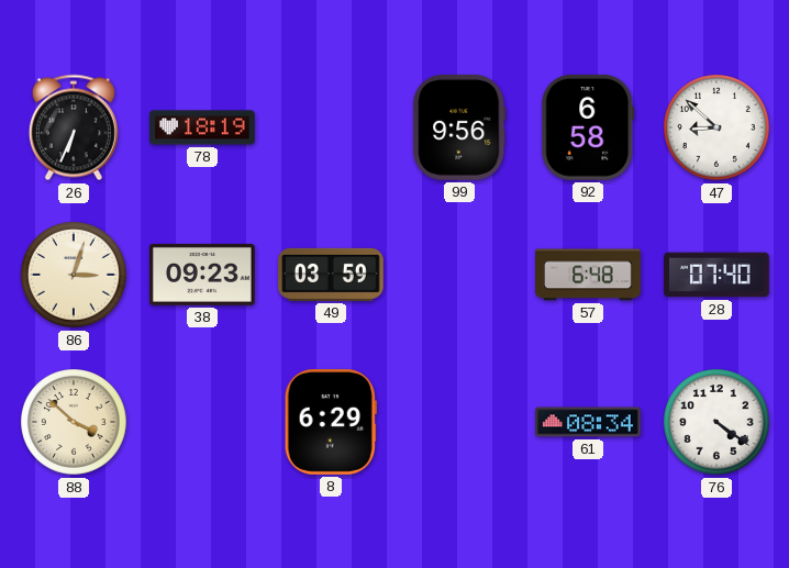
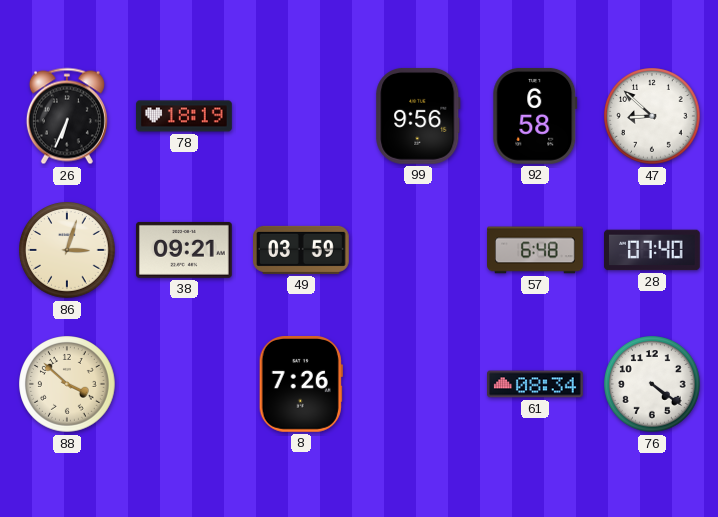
38: 09:23 -> 09:21
8: 6:29 -> 7:26
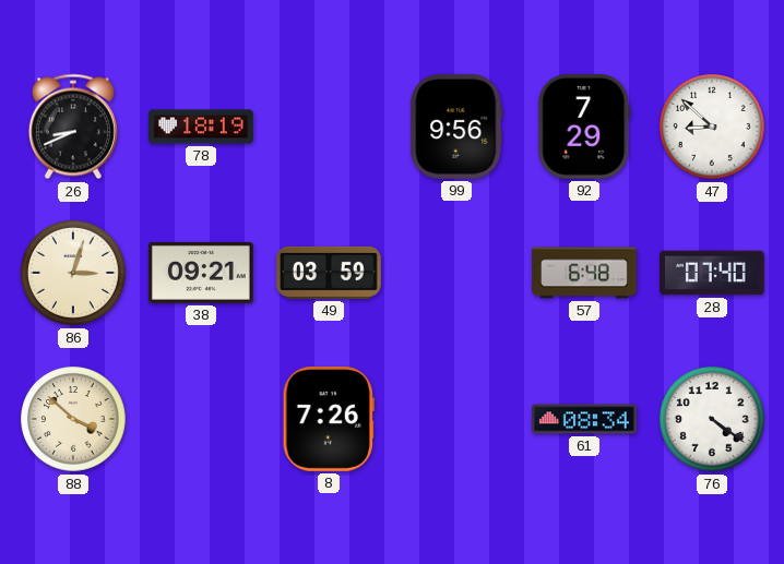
26: 6:34 -> 8:41
92: 6:58 -> 7:29
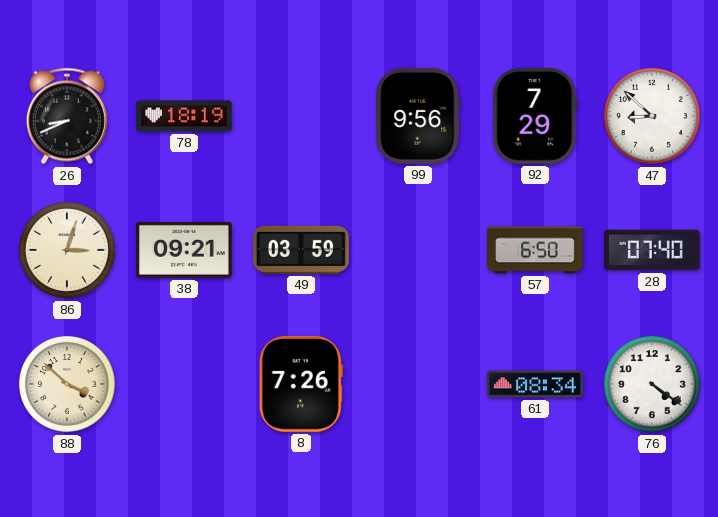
57: 6:48 -> 6:50
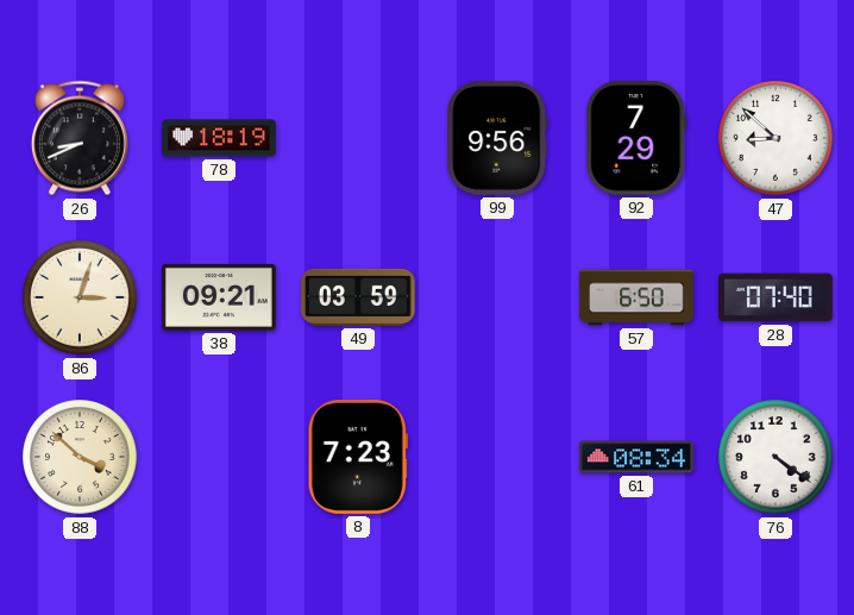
8: 7:26 -> 7:23
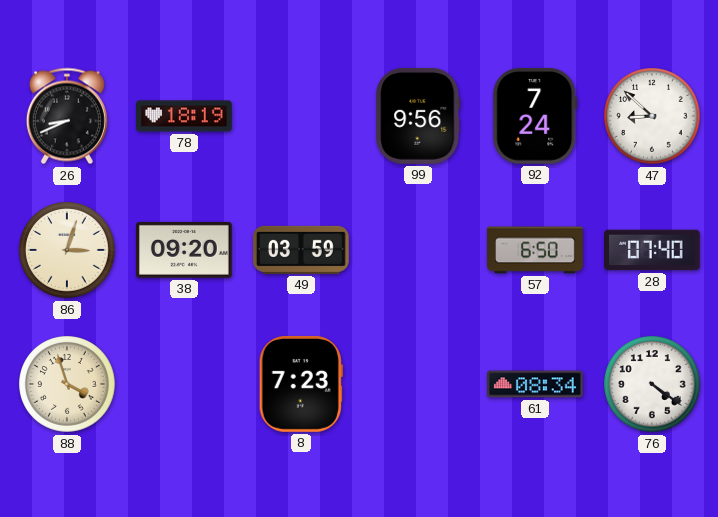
92: 7:29 -> 7:24
38: 09:21 -> 09:20
88: 3:52 -> 3:57
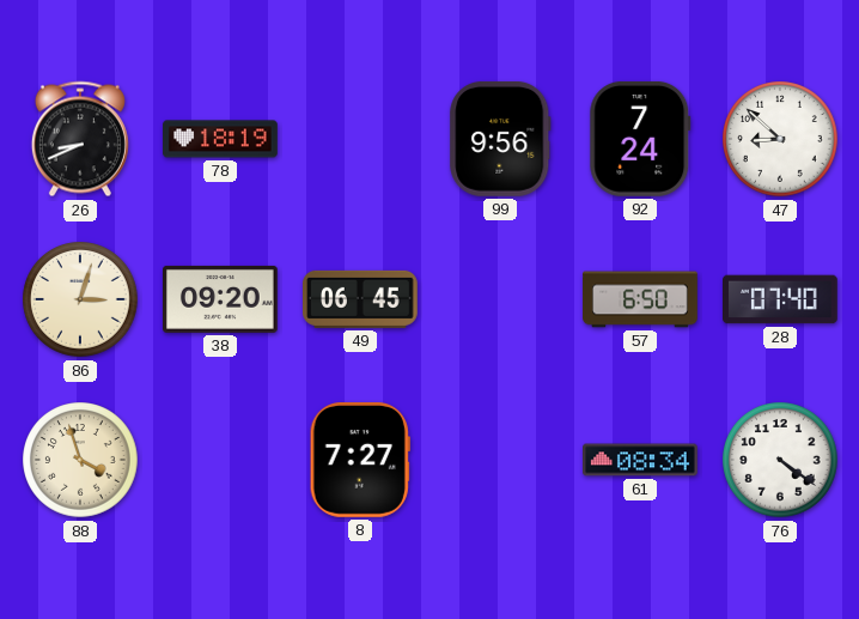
49: 03:59 -> 06:45
8: 7:23 -> 7:27
